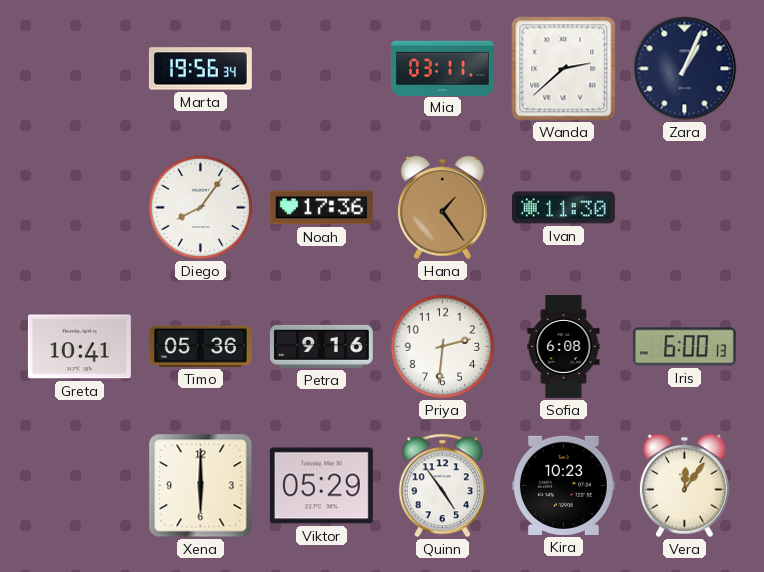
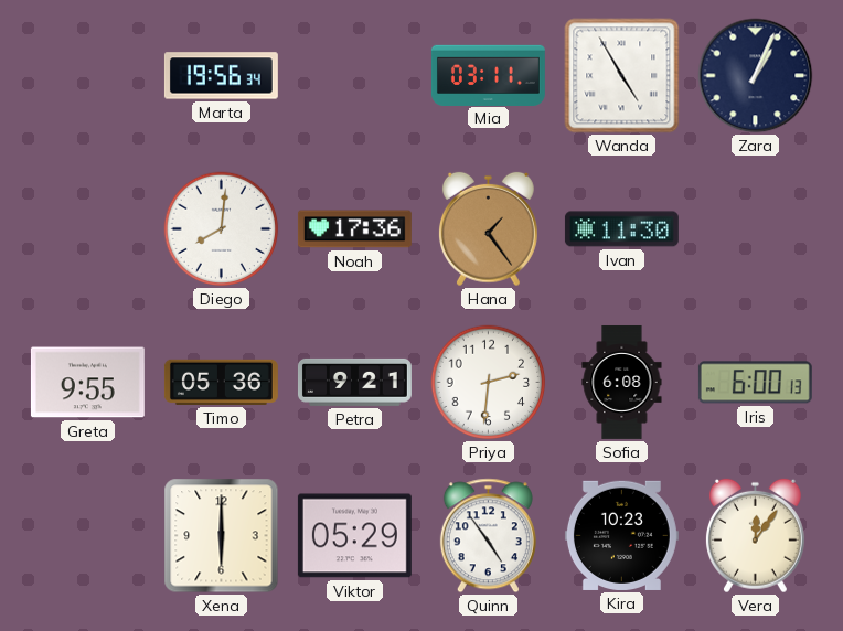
Wanda: 2:38 -> 4:55
Diego: 8:06 -> 8:01
Greta: 10:41 -> 9:55
Petra: 9:16 -> 9:21
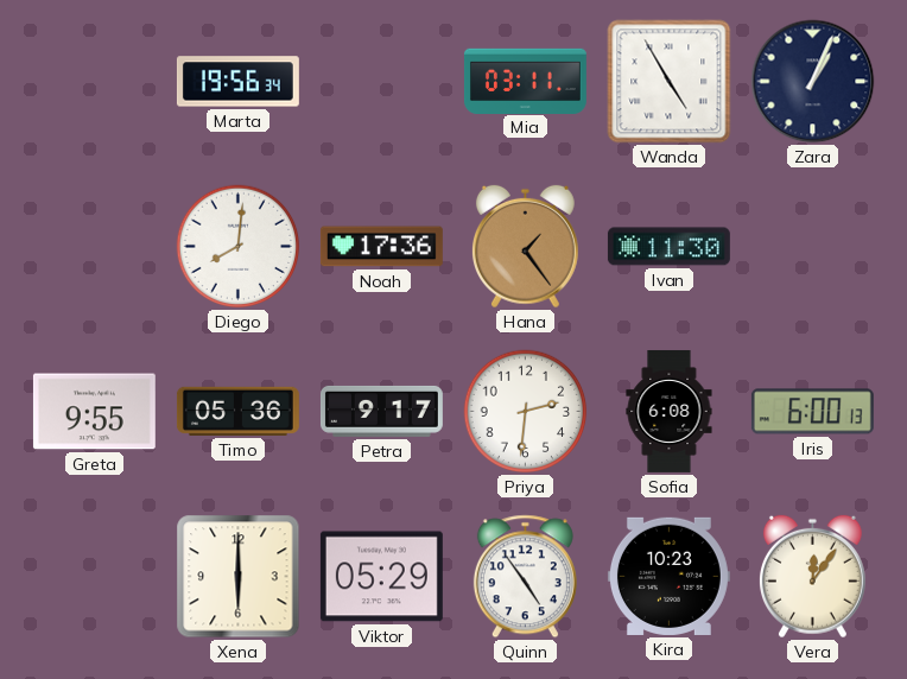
Petra: 9:21 -> 9:17
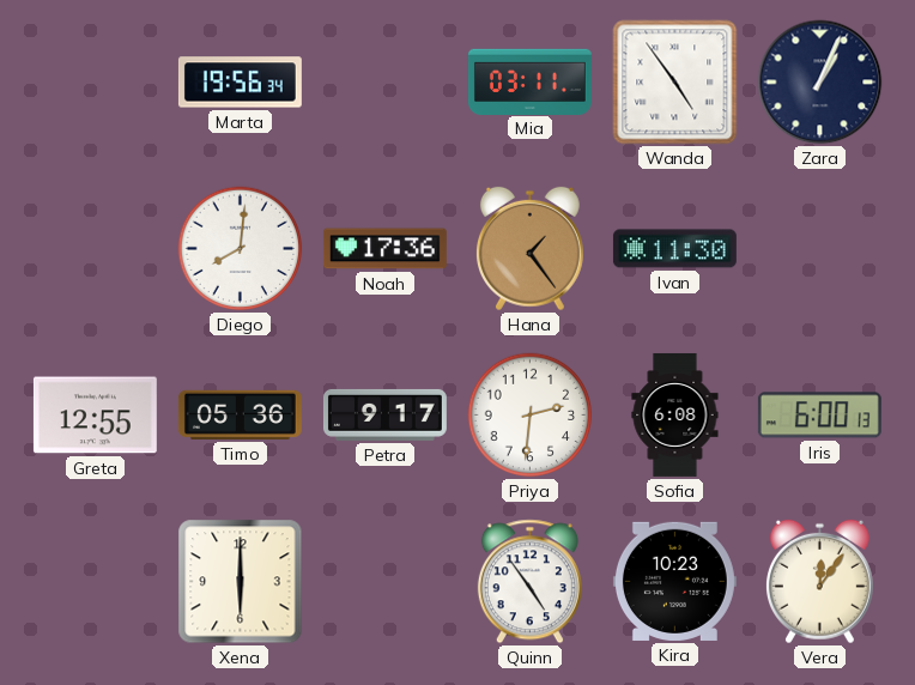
Wanda: 4:55 -> 4:54
Greta: 9:55 -> 12:55
Viktor: 05:29 -> none
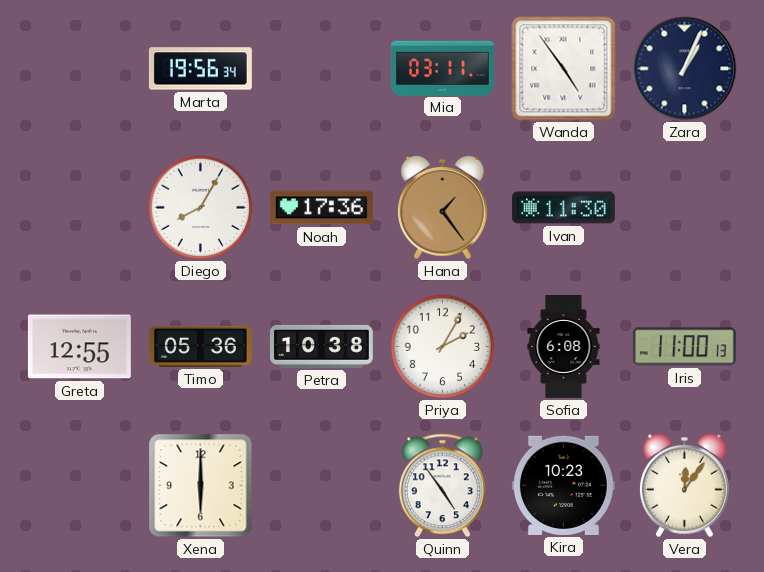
Diego: 8:01 -> 8:05
Petra: 9:17 -> 10:38
Priya: 2:31 -> 2:05
Iris: 6:00 -> 11:00
